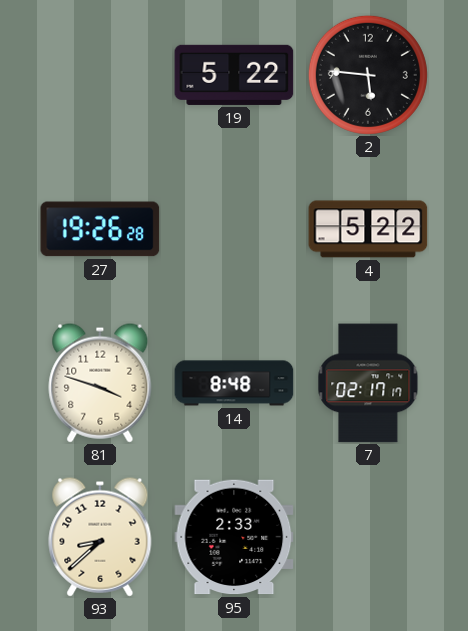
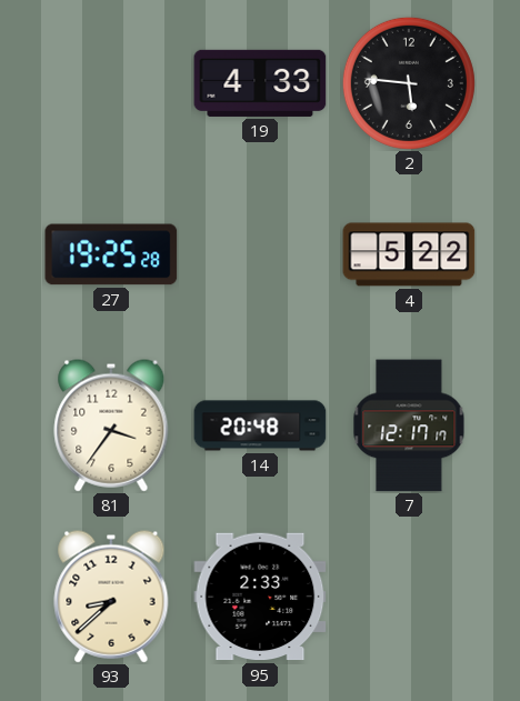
19: 5:22 -> 4:33
27: 19:26 -> 19:25
81: 3:48 -> 3:36
14: 8:48 -> 20:48
7: 02:17 -> 12:17
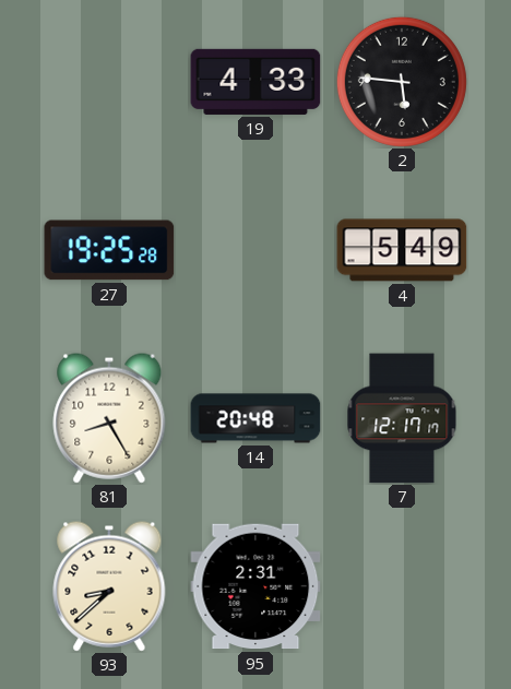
4: 5:22 -> 5:49
81: 3:36 -> 8:25
95: 2:33 -> 2:31
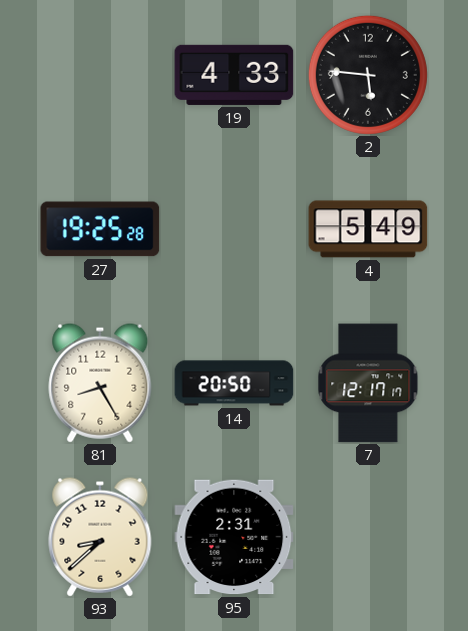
14: 20:48 -> 20:50
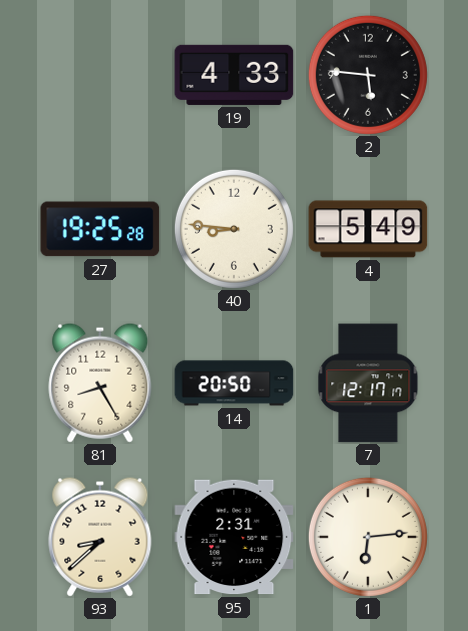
40: none -> 8:46
1: none -> 6:14
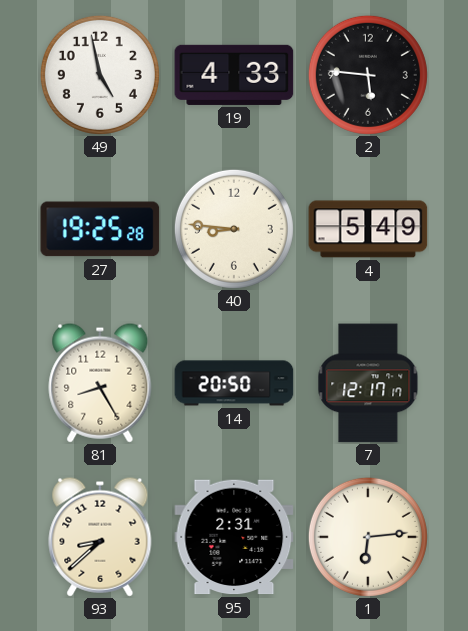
49: none -> 4:58
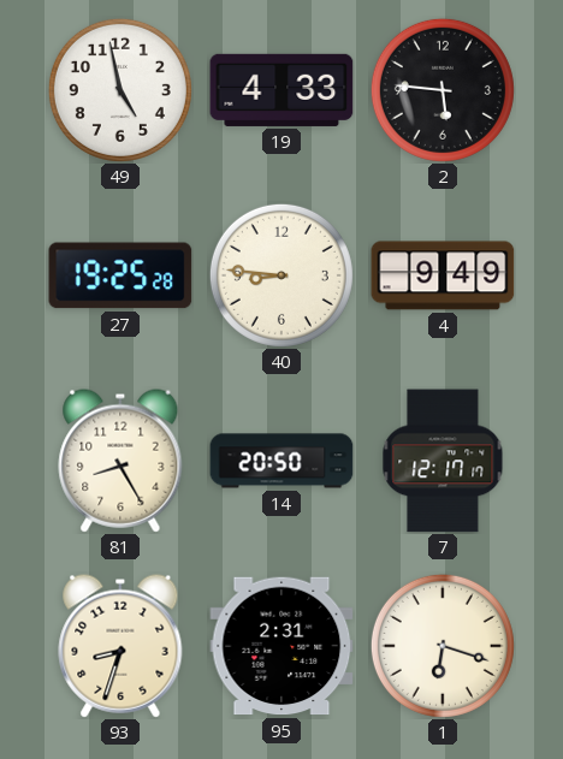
4: 5:49 -> 9:49
93: 8:38 -> 8:33
1: 6:14 -> 6:18
